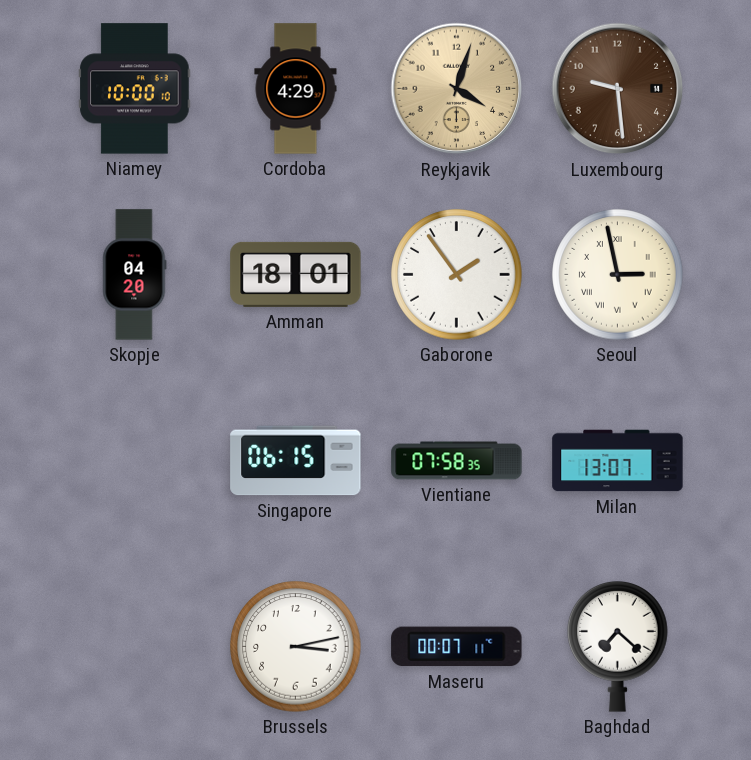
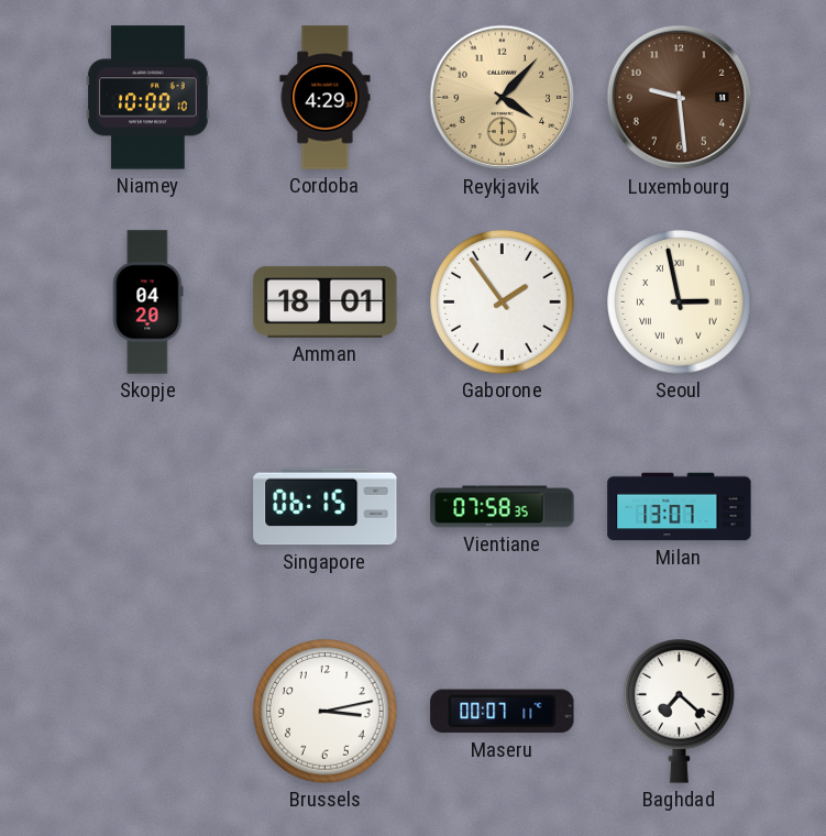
Reykjavik: 4:03 -> 4:07
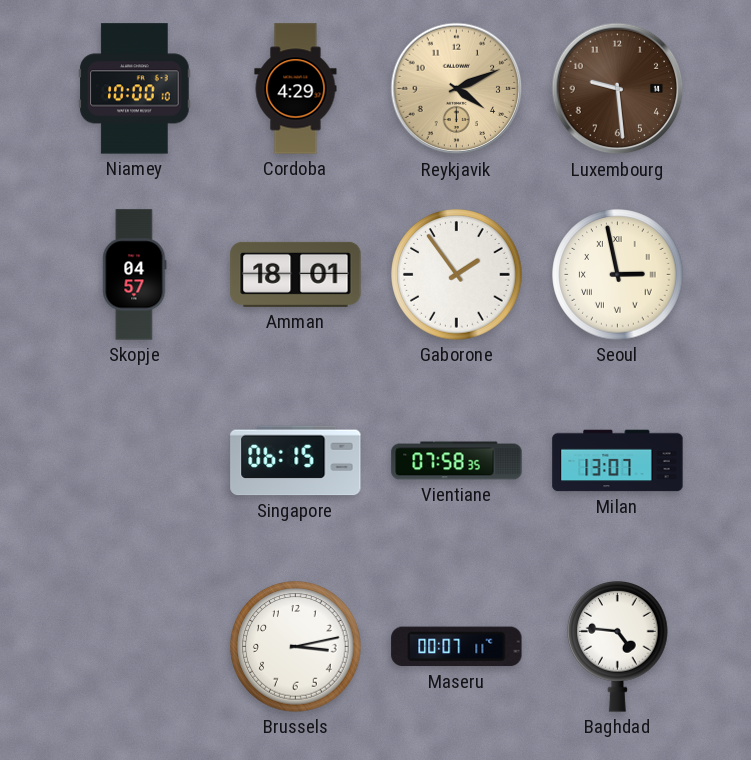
Reykjavik: 4:07 -> 4:11
Skopje: 04:20 -> 04:57
Baghdad: 7:22 -> 4:46
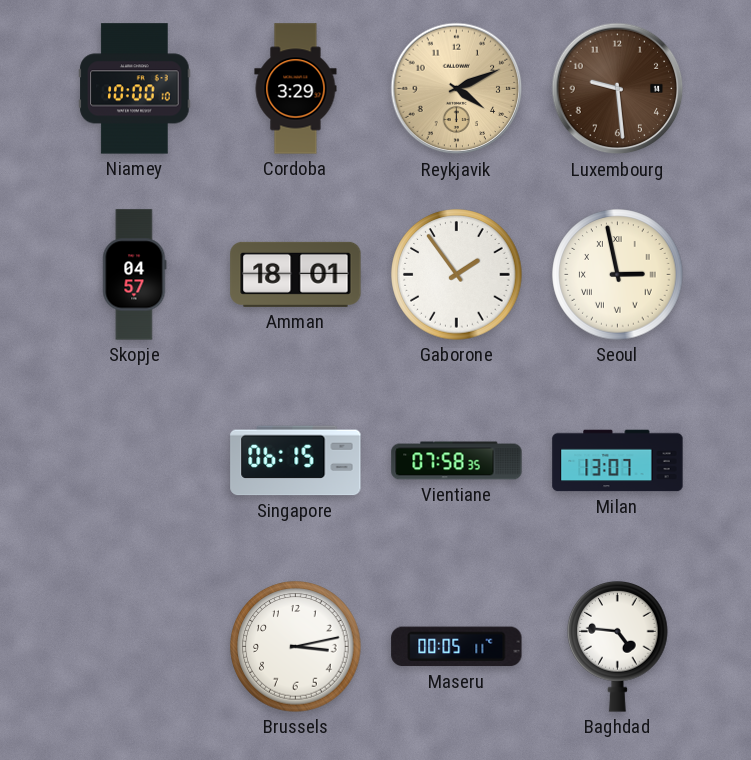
Cordoba: 4:29 -> 3:29
Maseru: 00:07 -> 00:05
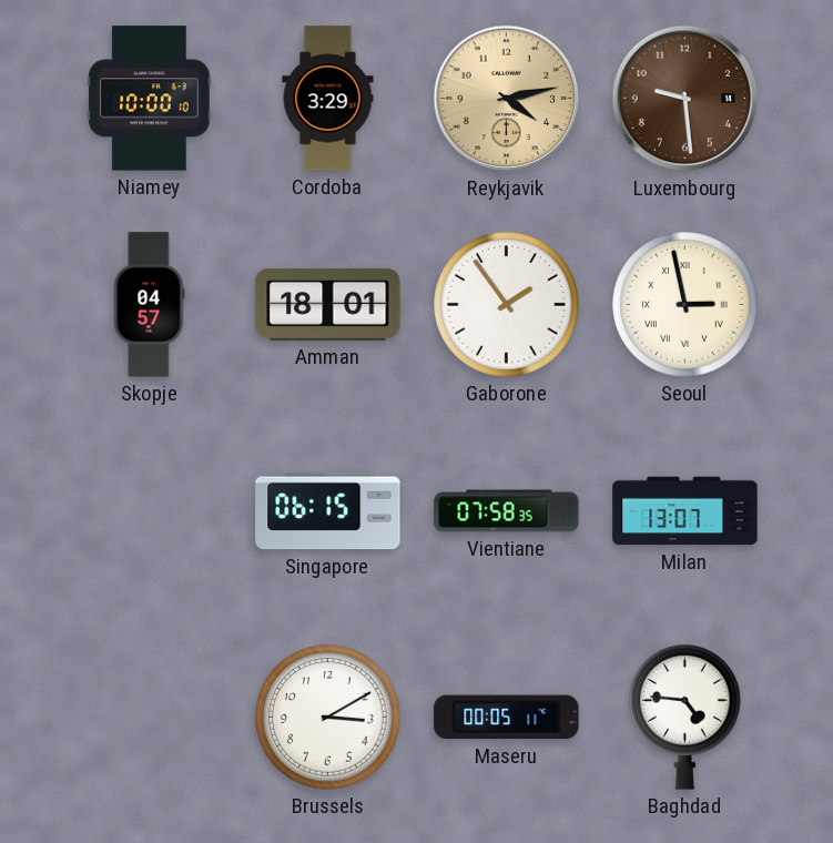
Reykjavik: 4:11 -> 4:13
Brussels: 3:13 -> 3:10
